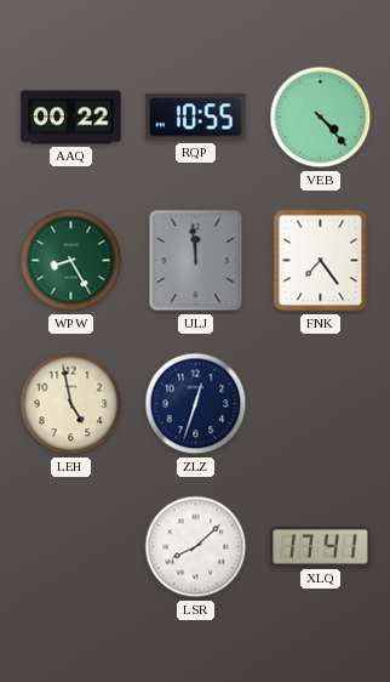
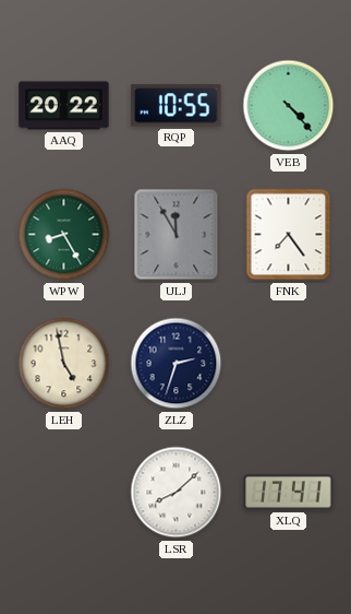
AAQ: 00:22 -> 20:22
ULJ: 11:59 -> 11:55
ZLZ: 12:33 -> 2:33
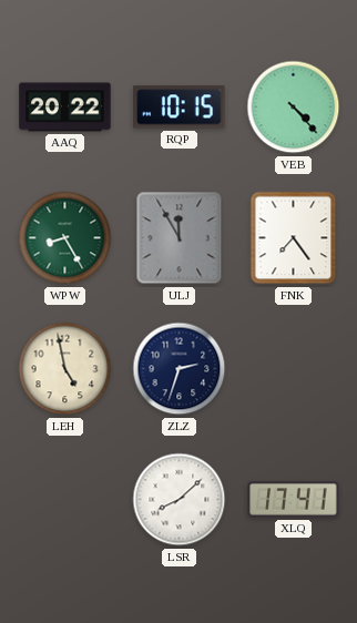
RQP: 10:55 -> 10:15
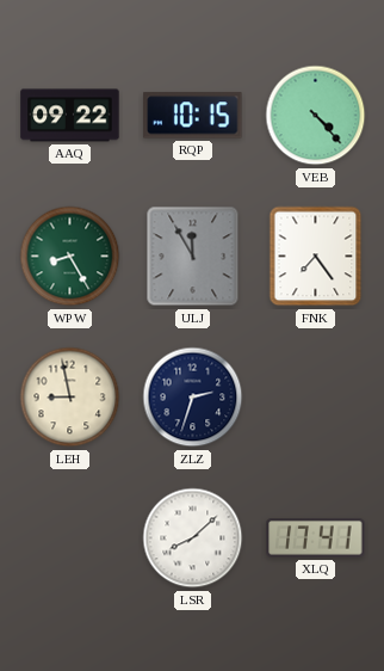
AAQ: 20:22 -> 09:22
LEH: 4:58 -> 8:58
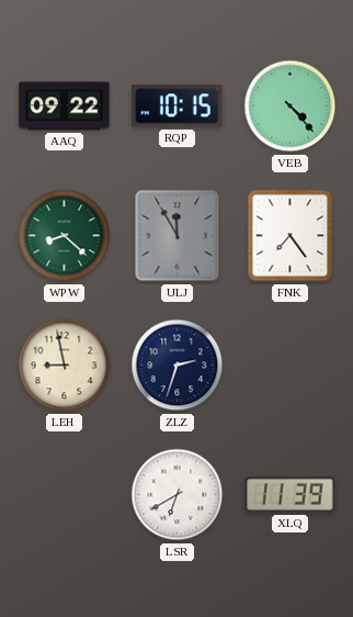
WPW: 8:25 -> 8:22
LSR: 8:08 -> 6:40
XLQ: 17:41 -> 11:39
